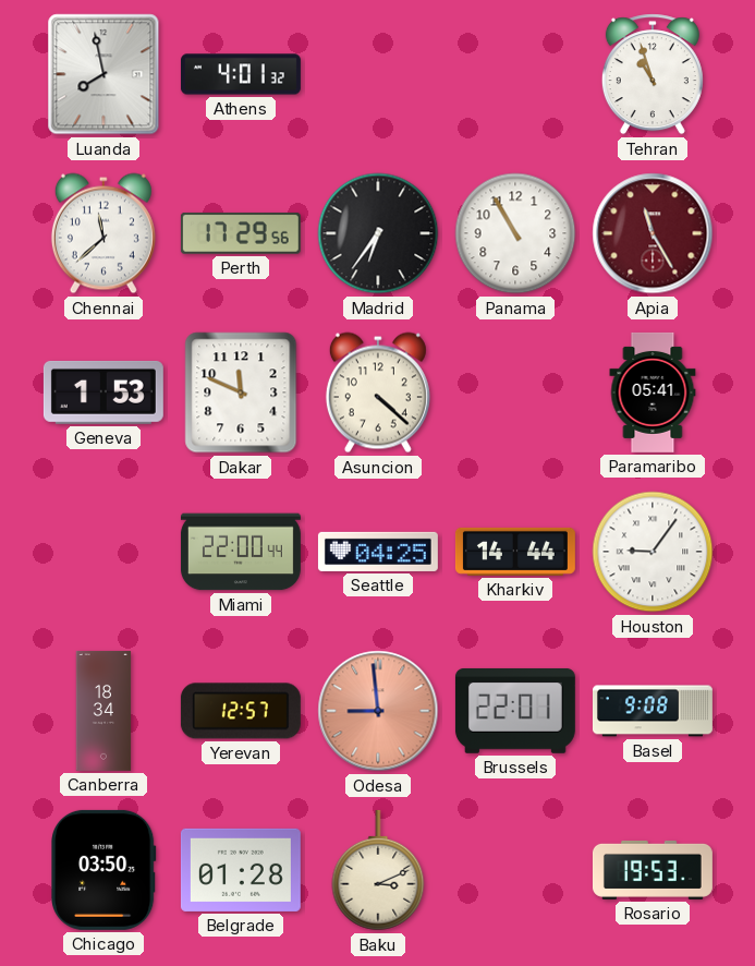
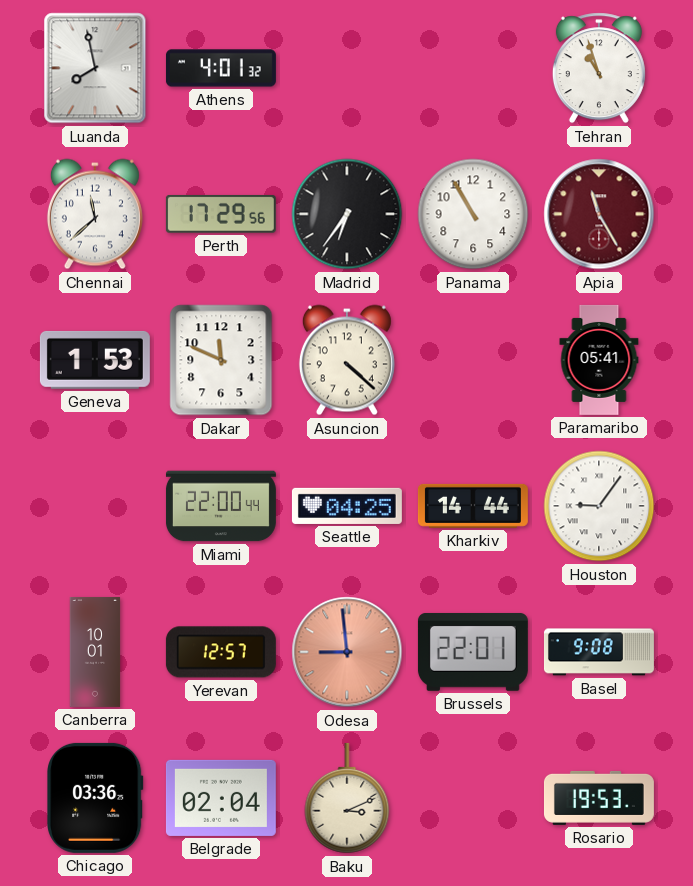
Canberra: 18:34 -> 10:01
Chicago: 03:50 -> 03:36
Belgrade: 01:28 -> 02:04
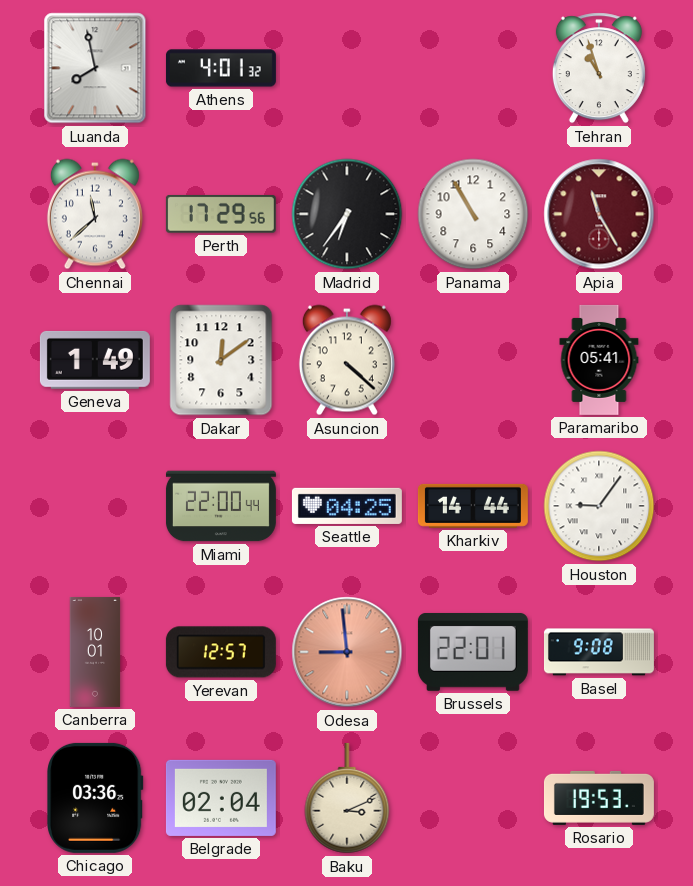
Geneva: 1:53 -> 1:49
Dakar: 11:49 -> 12:09
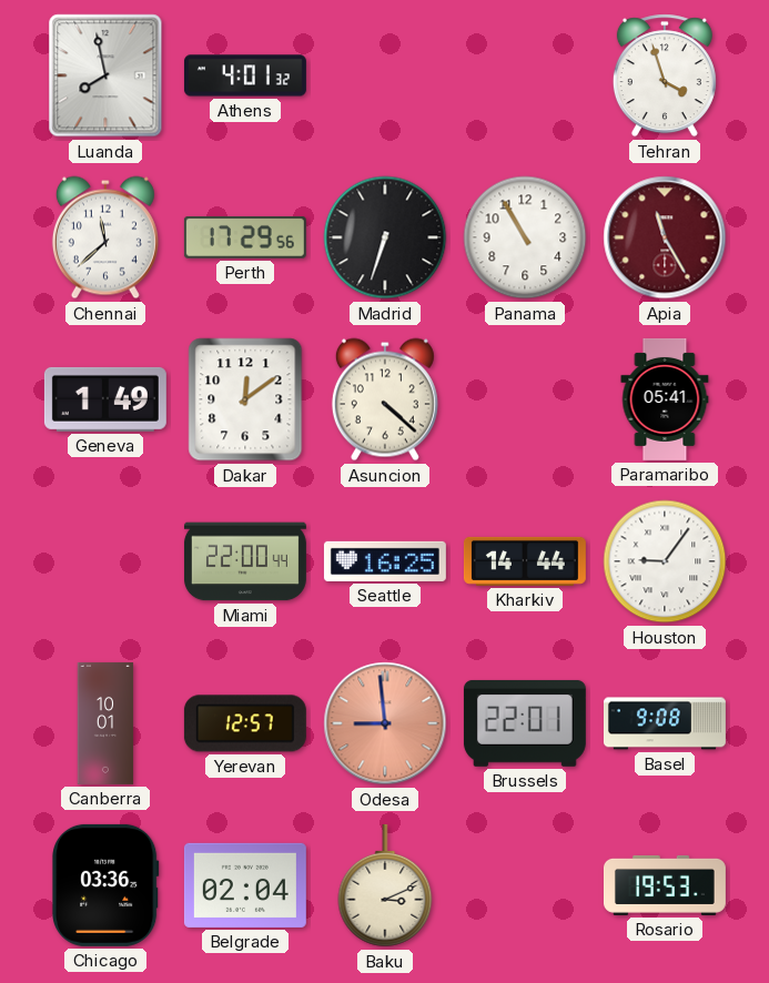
Tehran: 10:57 -> 3:57
Madrid: 6:36 -> 6:33
Seattle: 04:25 -> 16:25
